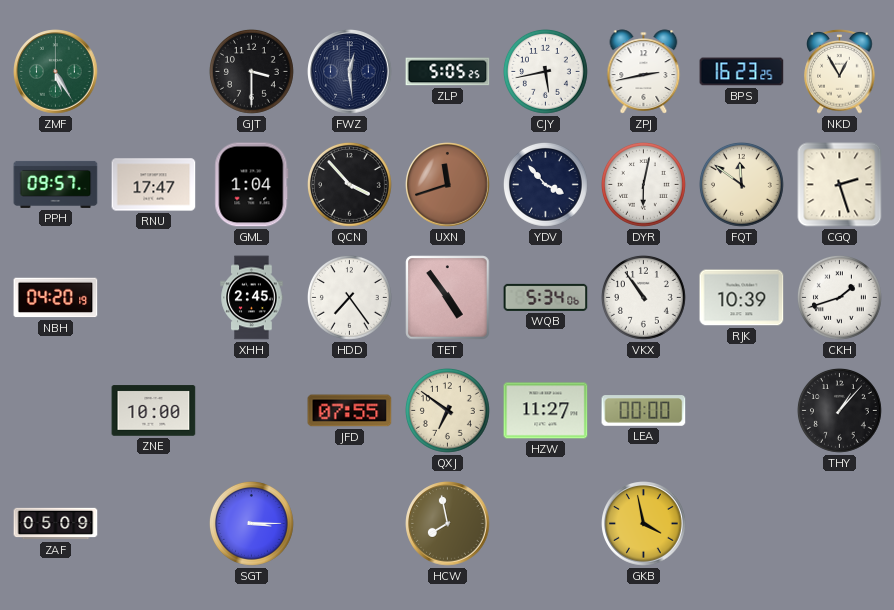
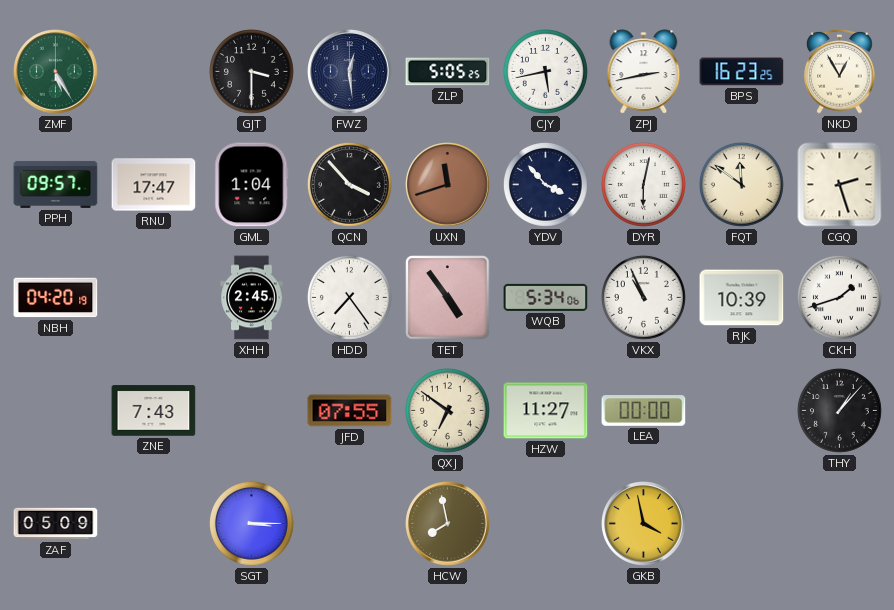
VKX: 10:54 -> 10:56
ZNE: 10:00 -> 7:43
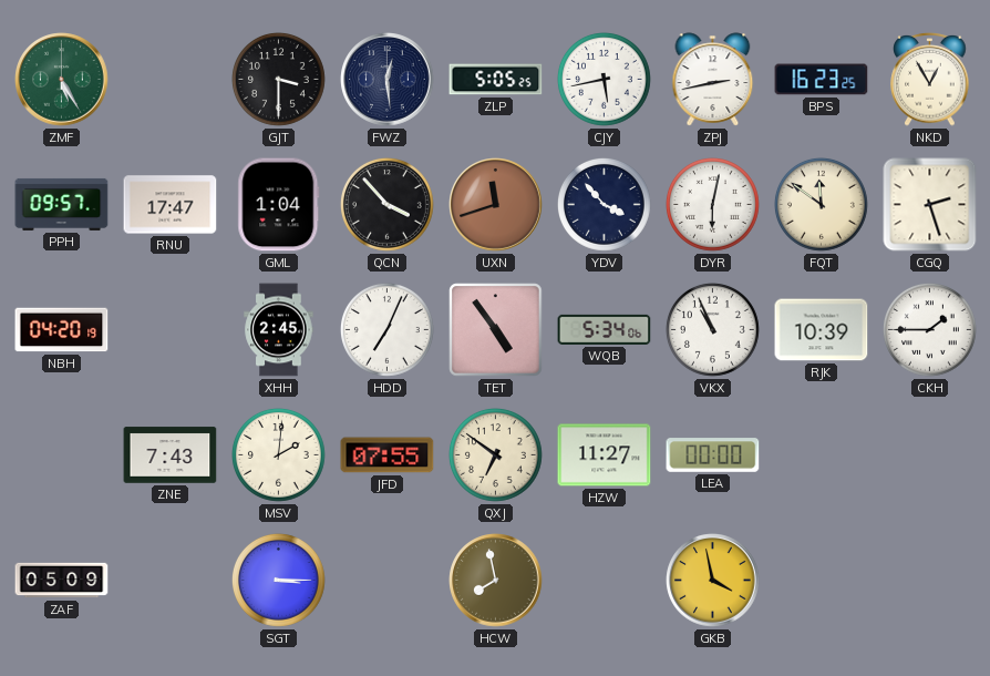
HDD: 7:24 -> 7:04
CKH: 1:42 -> 1:45
MSV: none -> 2:01
THY: 1:07 -> none
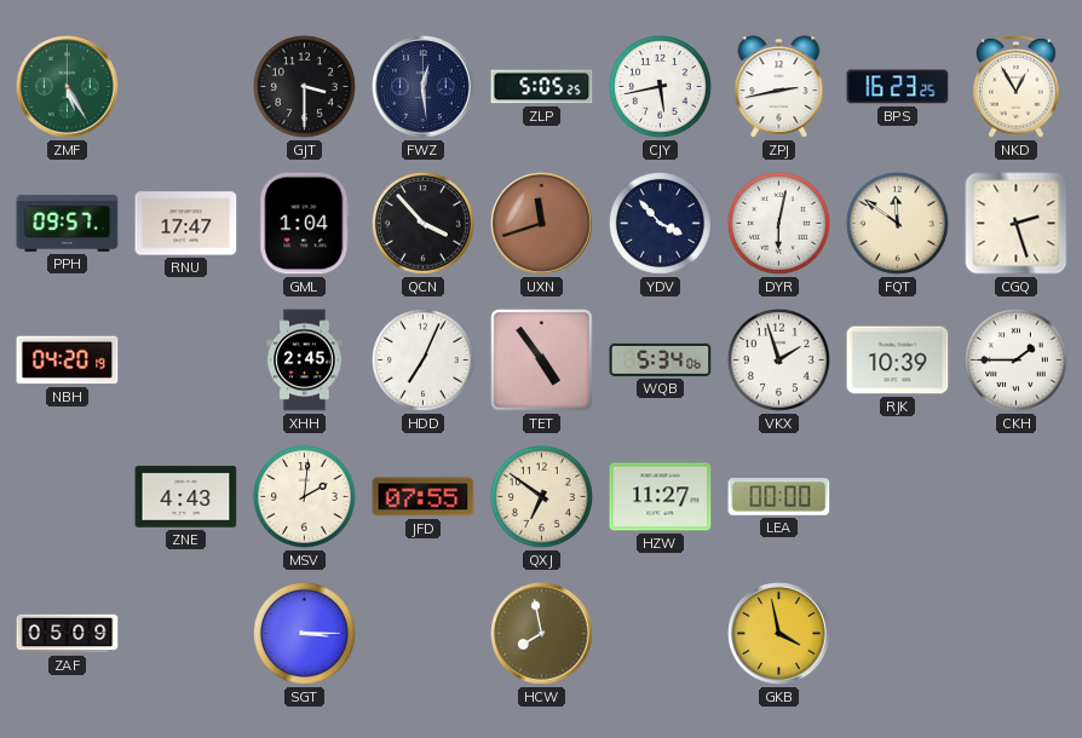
VKX: 10:56 -> 1:57
ZNE: 7:43 -> 4:43
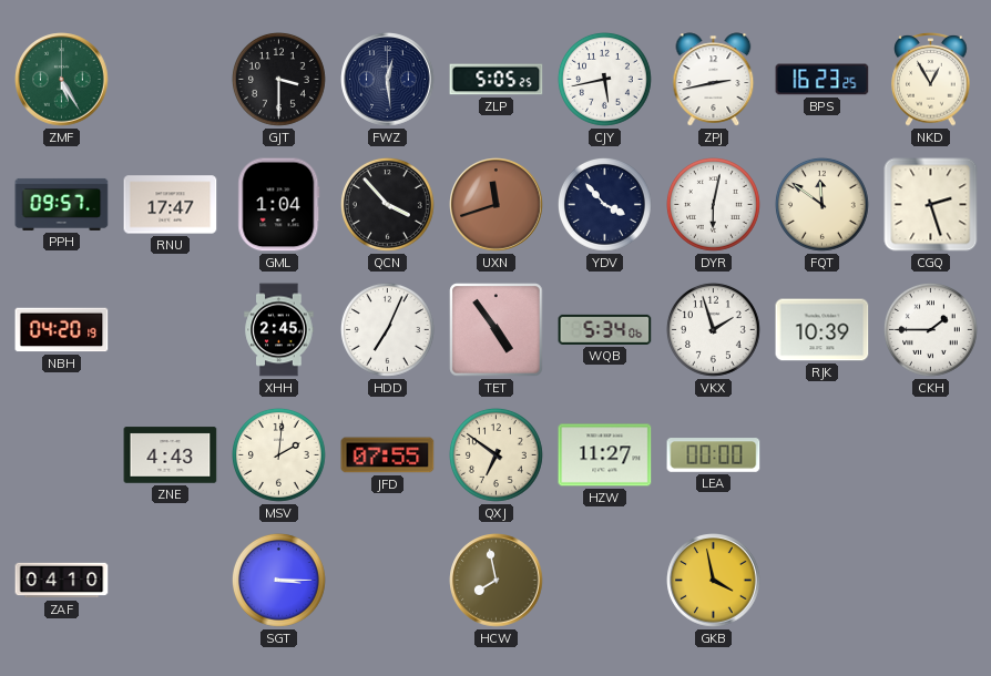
ZAF: 05:09 -> 04:10
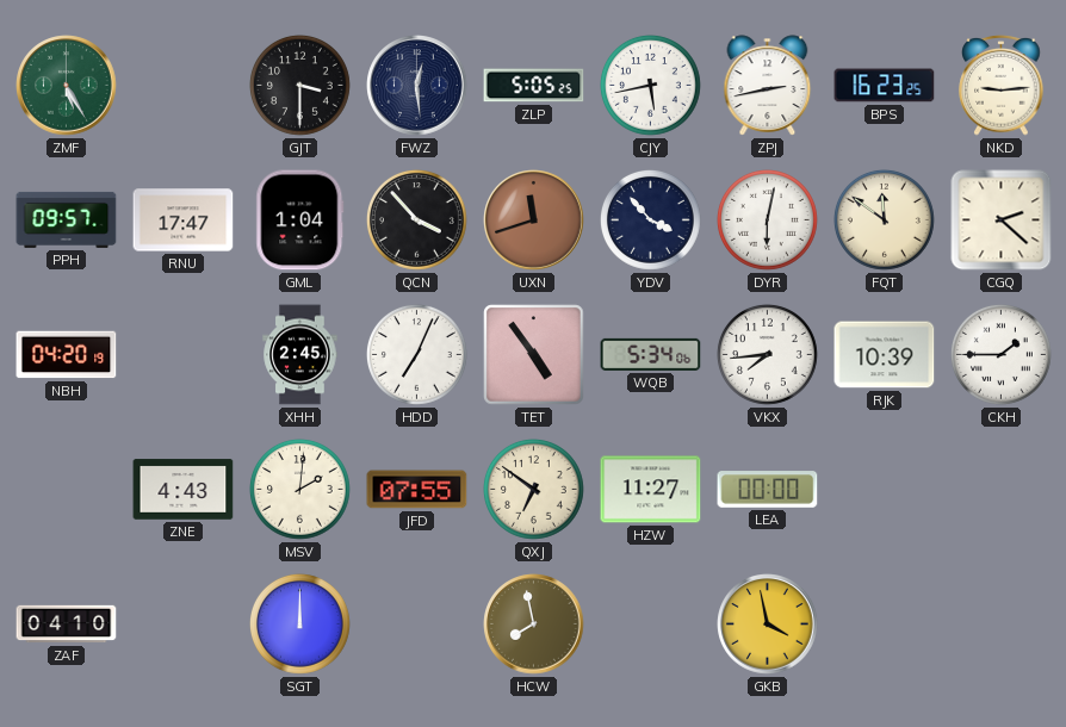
NKD: 12:55 -> 9:14
CGQ: 2:27 -> 2:22
VKX: 1:57 -> 7:44
SGT: 3:15 -> 12:00
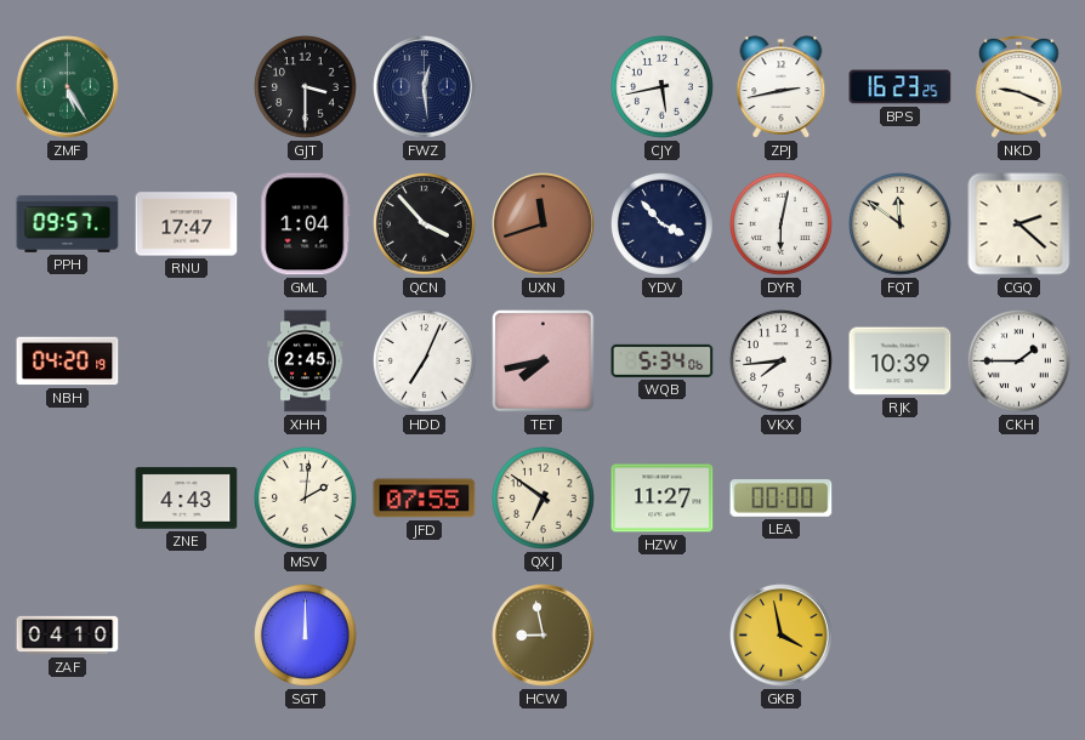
ZLP: 5:05 -> none
NKD: 9:14 -> 9:19
TET: 4:54 -> 7:43
HCW: 7:58 -> 8:58
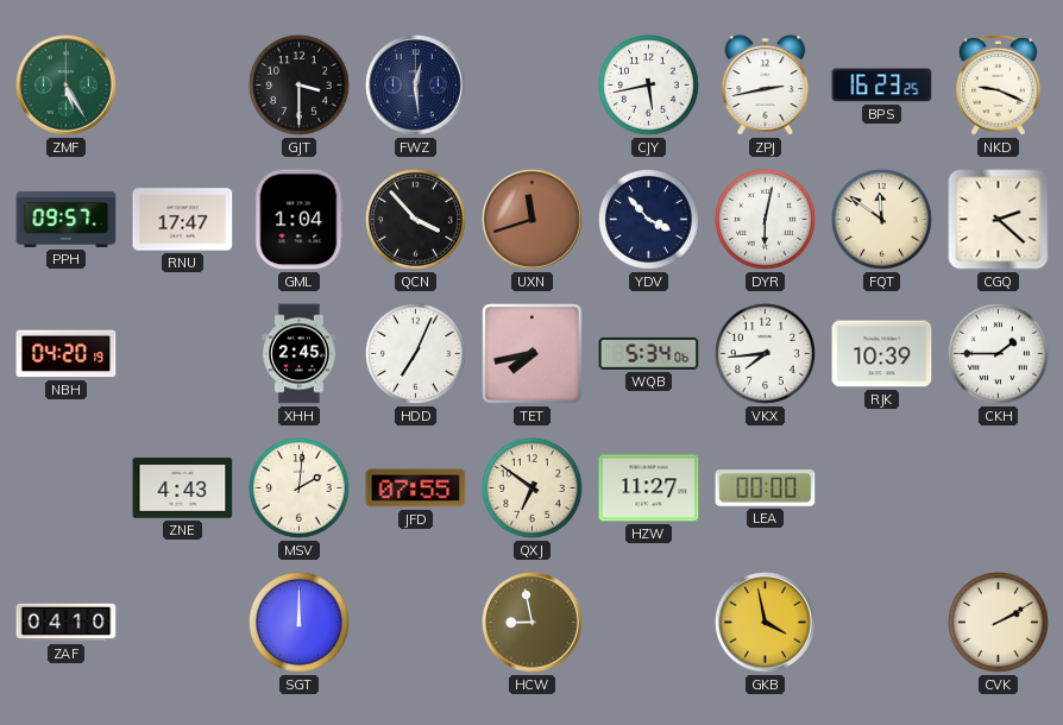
CVK: none -> 2:10
